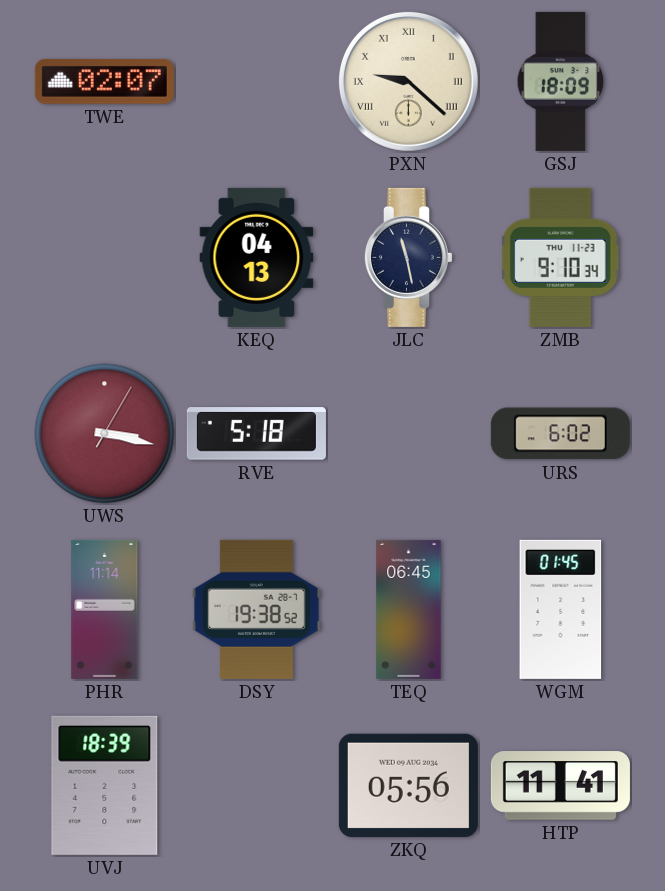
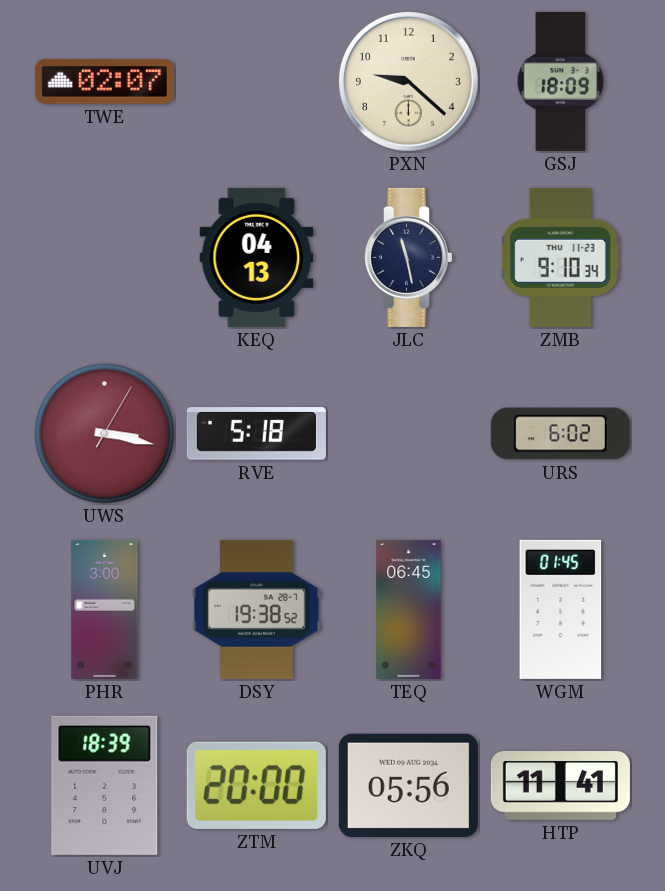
PXN numerals: Roman -> Arabic
PHR: 11:14 -> 3:00
ZTM: none -> 20:00
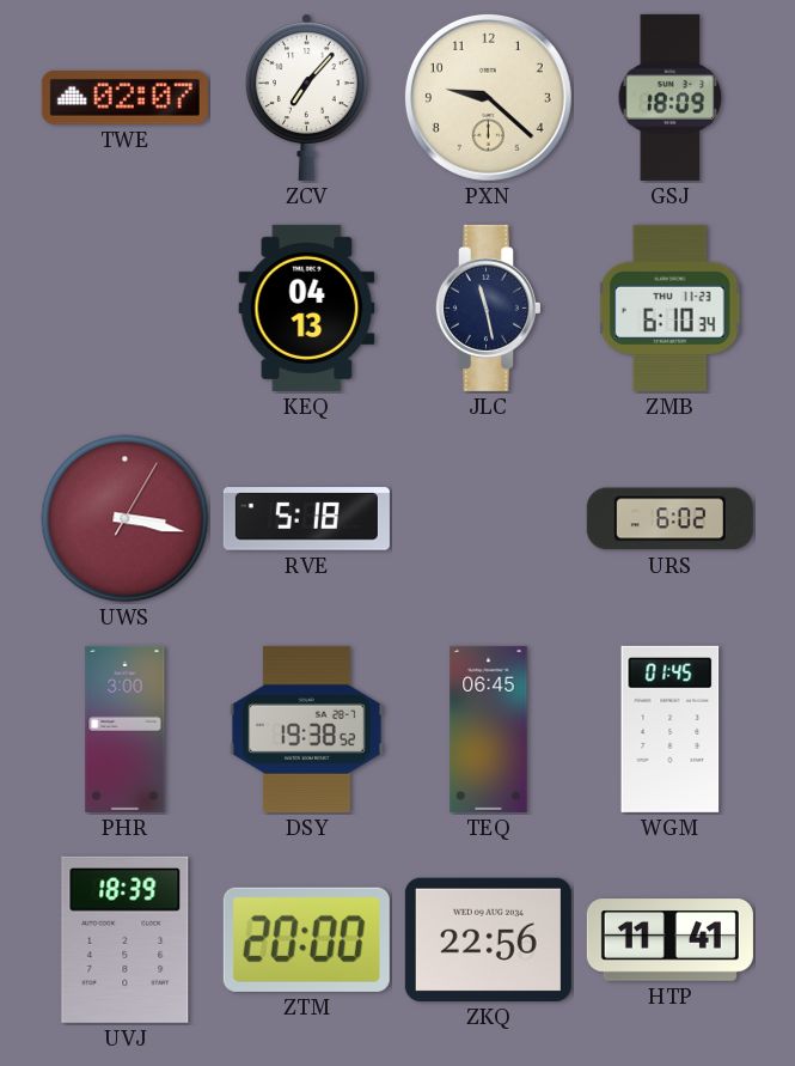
ZCV: none -> 7:07
ZMB: 9:10 -> 6:10
ZKQ: 05:56 -> 22:56
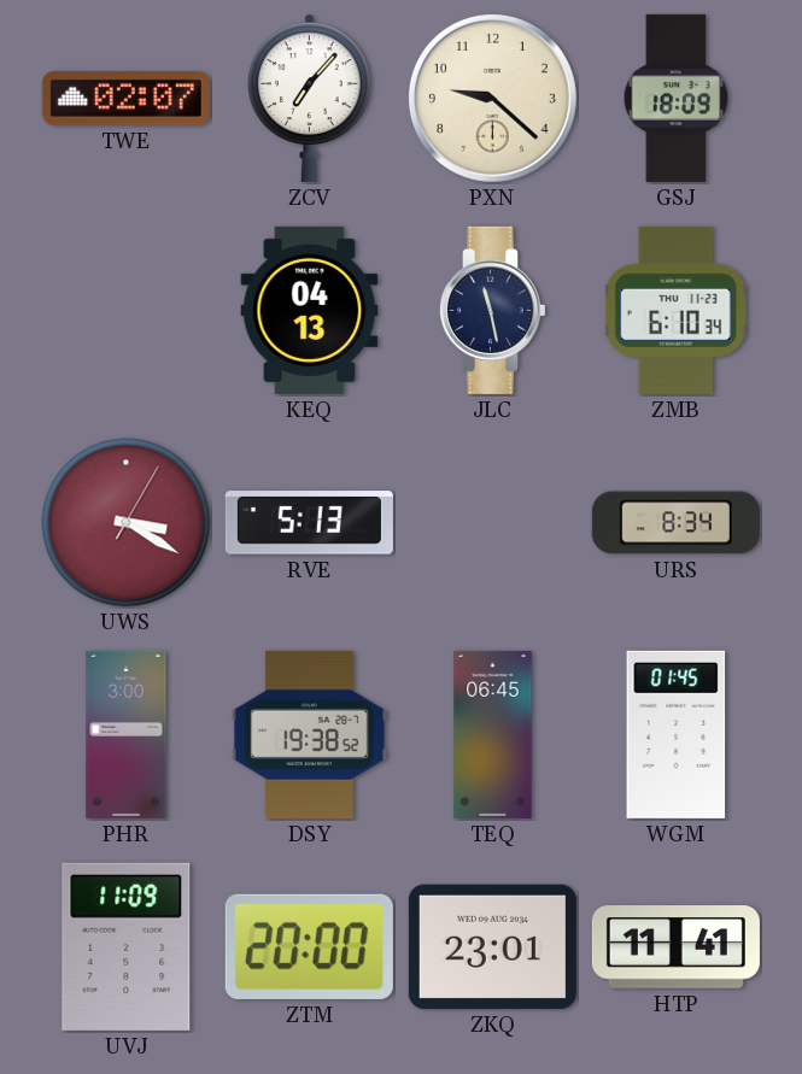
UWS: 3:17 -> 3:20
RVE: 5:18 -> 5:13
URS: 6:02 -> 8:34
UVJ: 18:39 -> 11:09
ZKQ: 22:56 -> 23:01
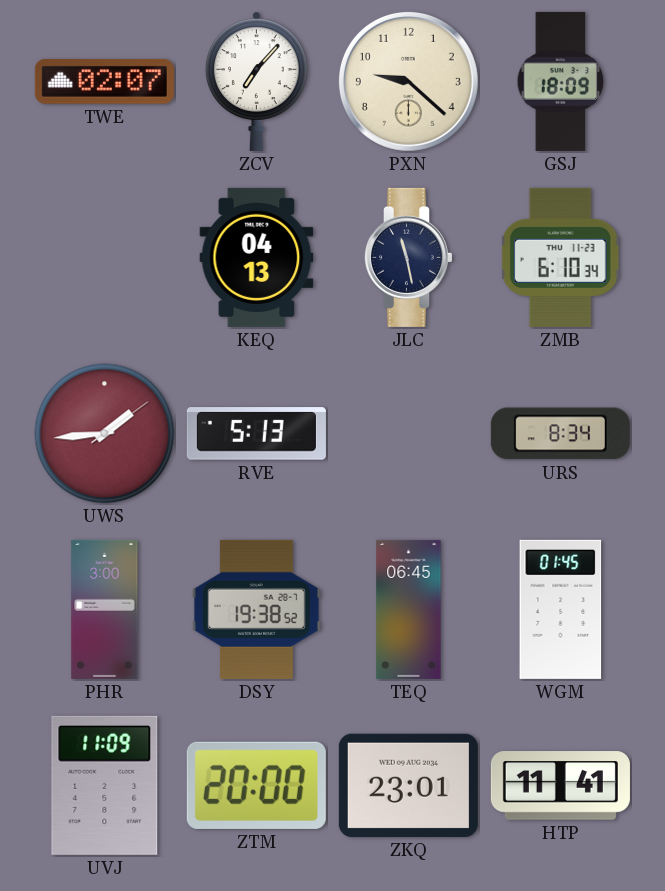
UWS: 3:20 -> 1:44
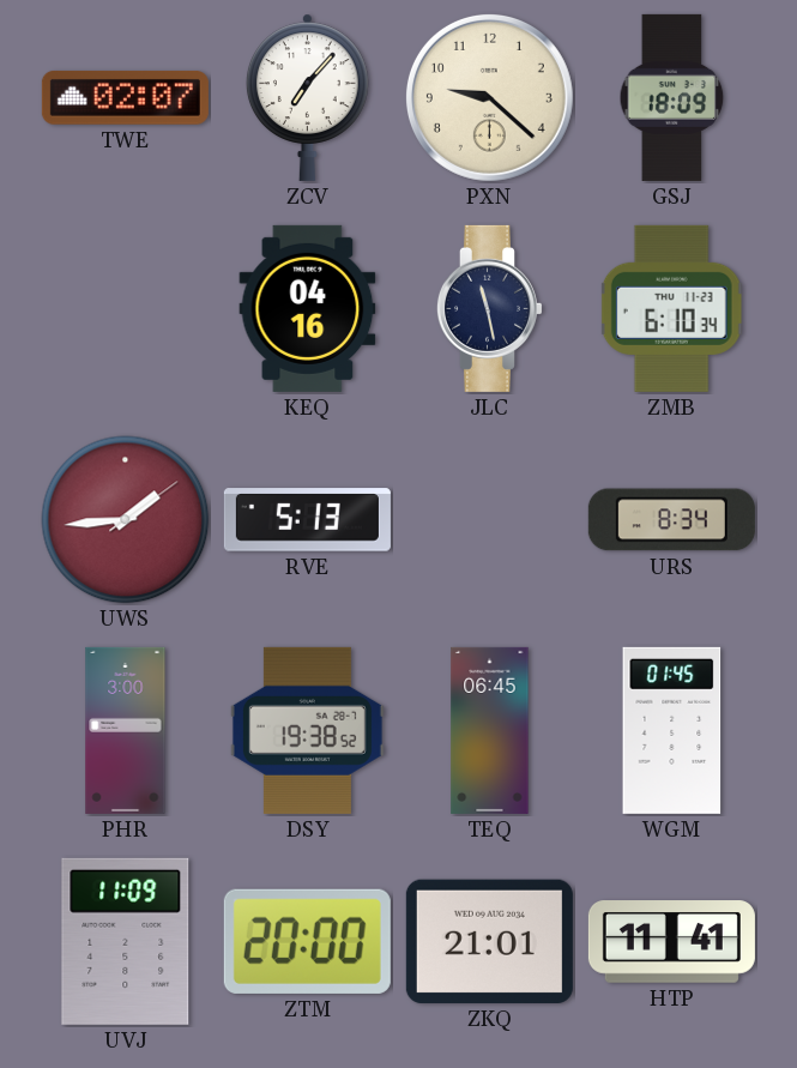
KEQ: 04:13 -> 04:16
ZKQ: 23:01 -> 21:01
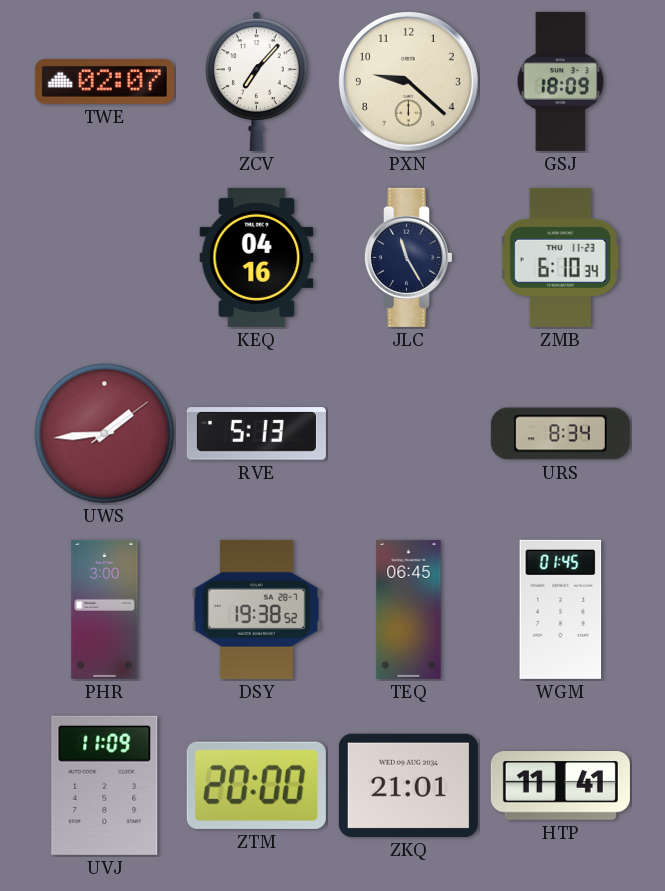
JLC: 11:28 -> 11:25
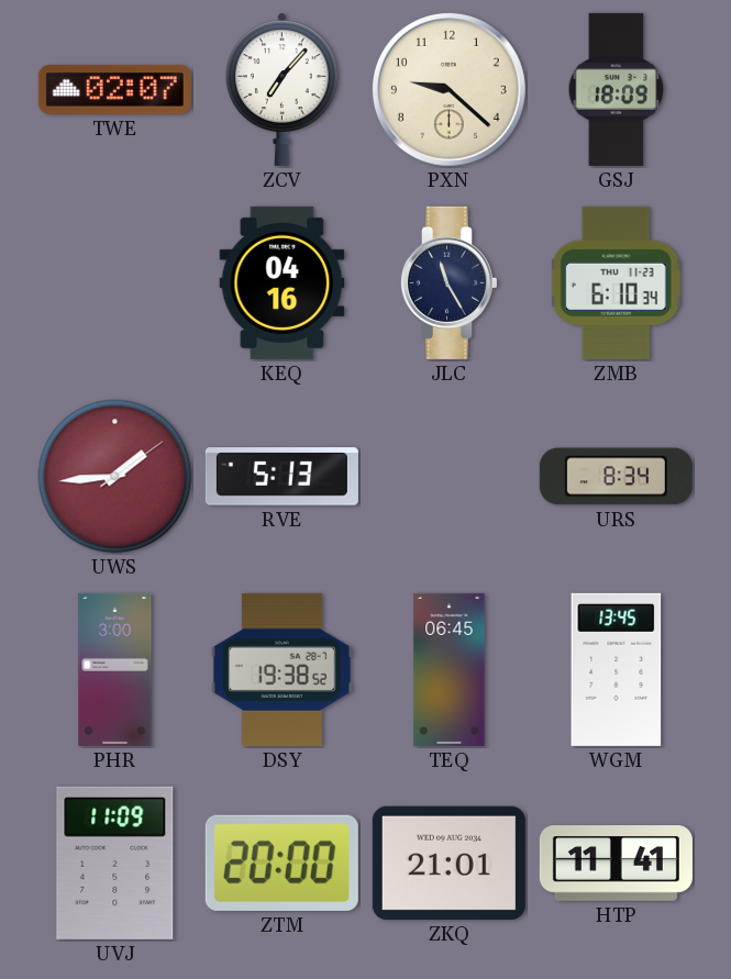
WGM: 01:45 -> 13:45
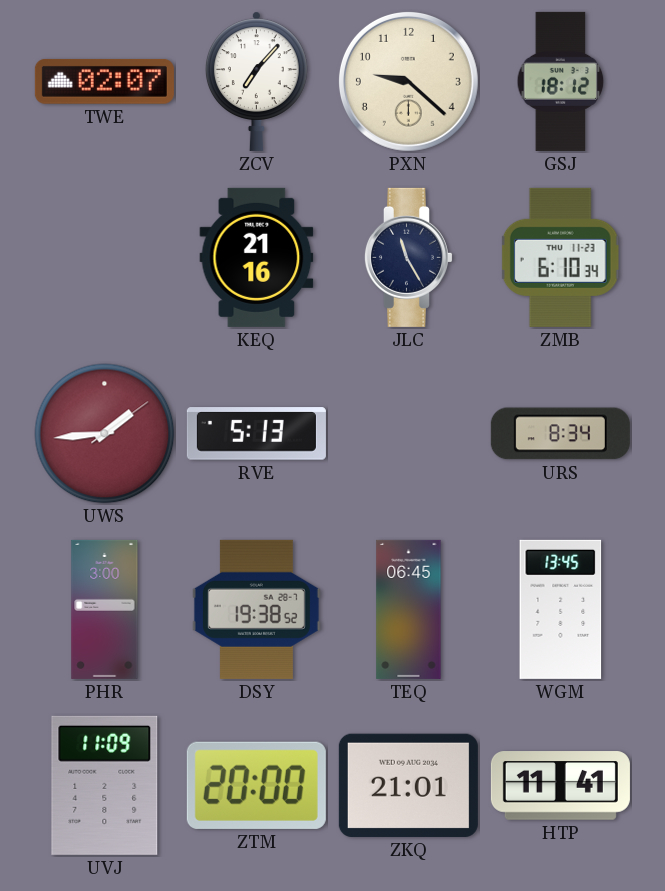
GSJ: 18:09 -> 18:12
KEQ: 04:16 -> 21:16
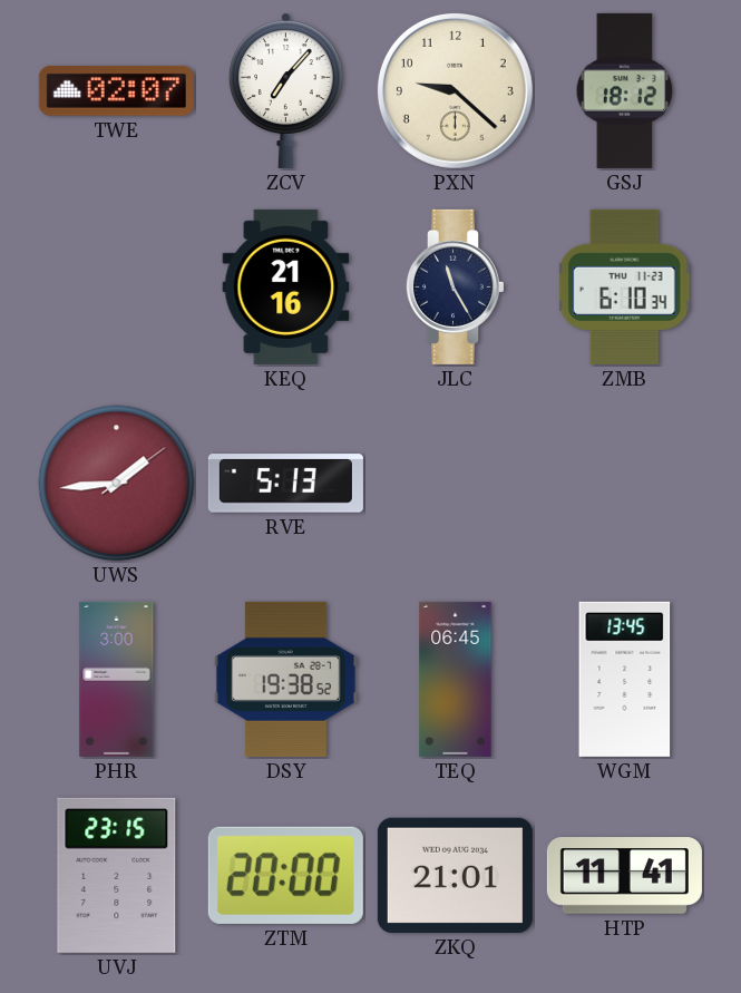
URS: 8:34 -> none
UVJ: 11:09 -> 23:15
